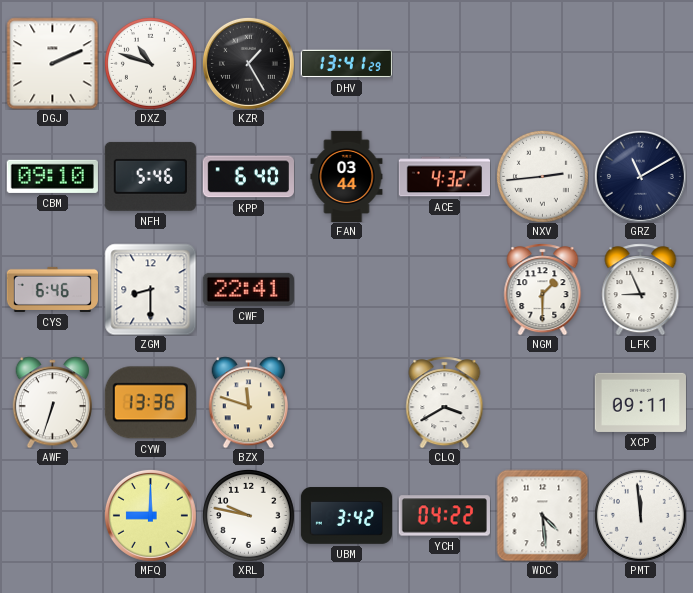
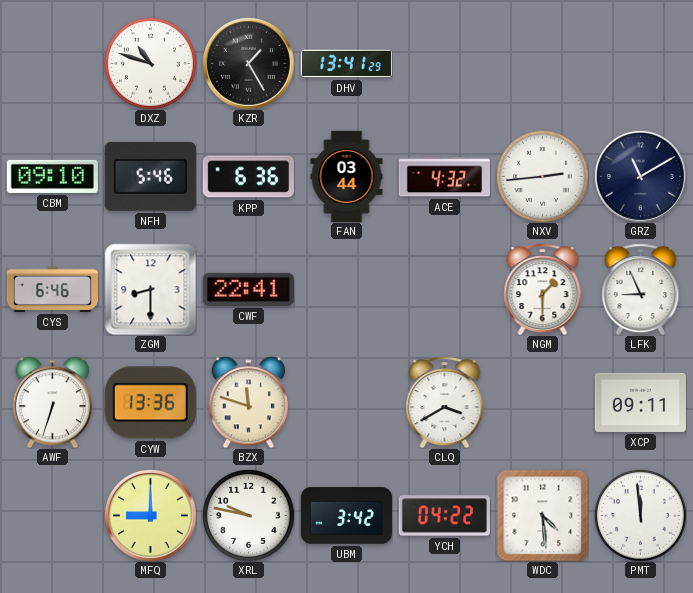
DGJ: 2:11 -> none
KPP: 6:40 -> 6:36
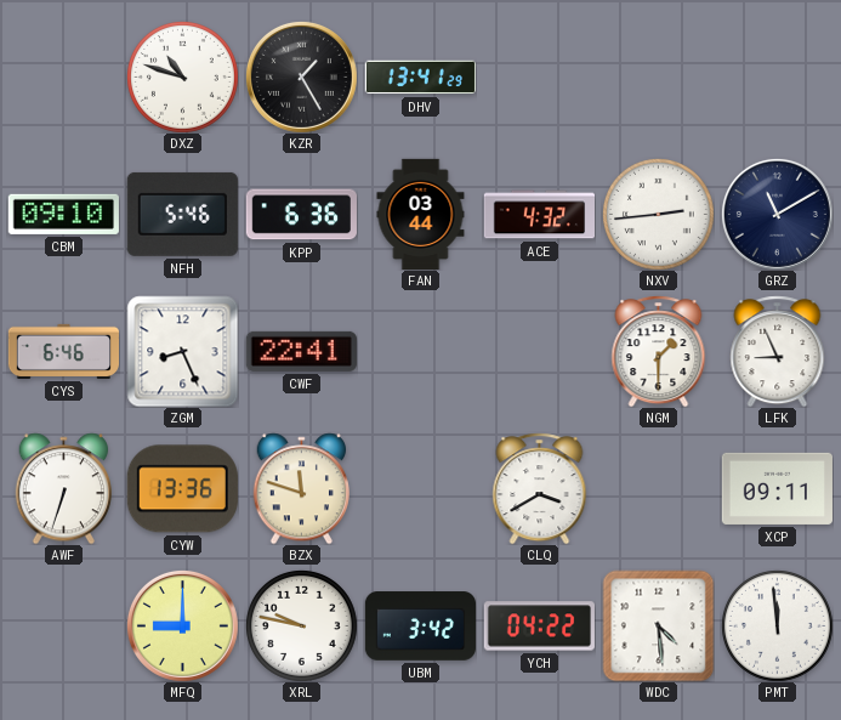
ZGM: 8:30 -> 8:26
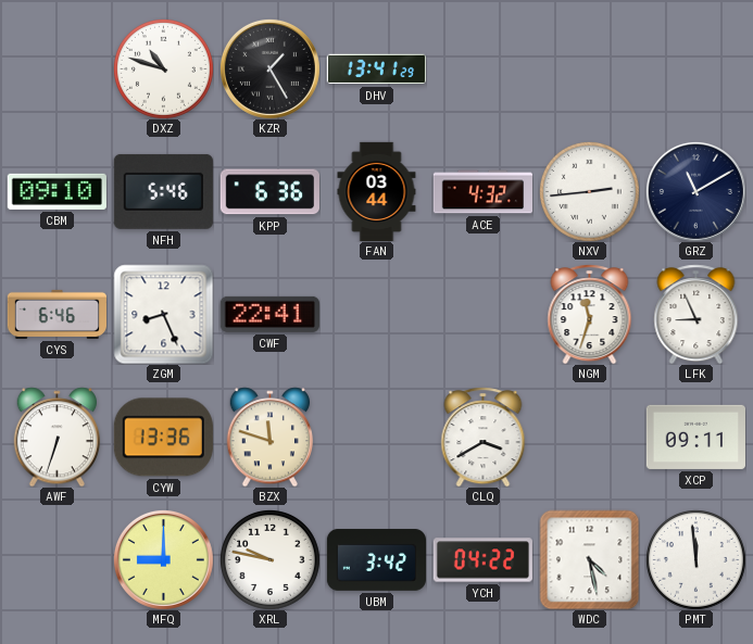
NGM: 1:30 -> 11:33
WDC: 4:29 -> 4:28
